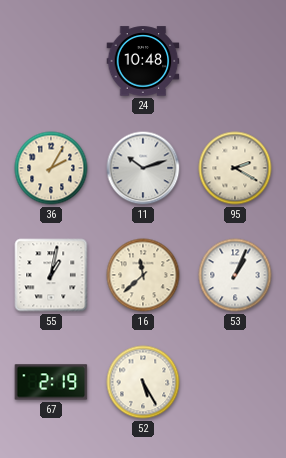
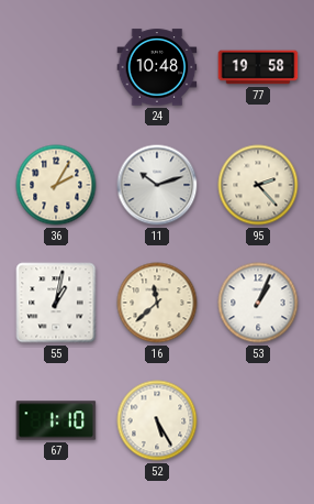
77: none -> 19:58
95: 2:20 -> 2:23
67: 2:19 -> 1:10
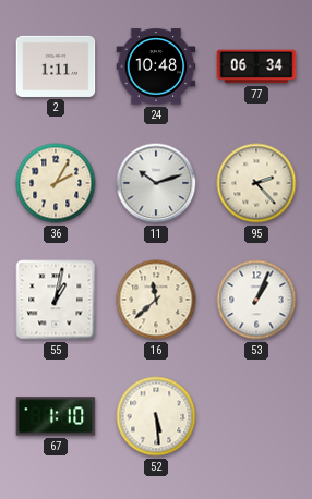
2: none -> 1:11
77: 19:58 -> 06:34
52: 5:25 -> 5:29
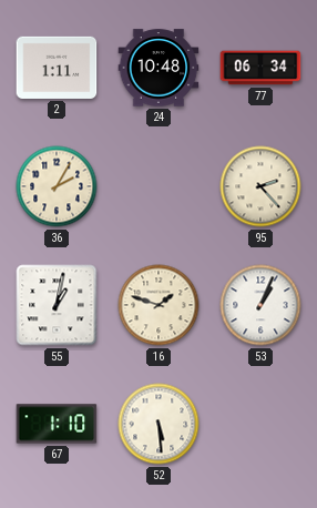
11: 10:12 -> none
16: 11:38 -> 1:48
